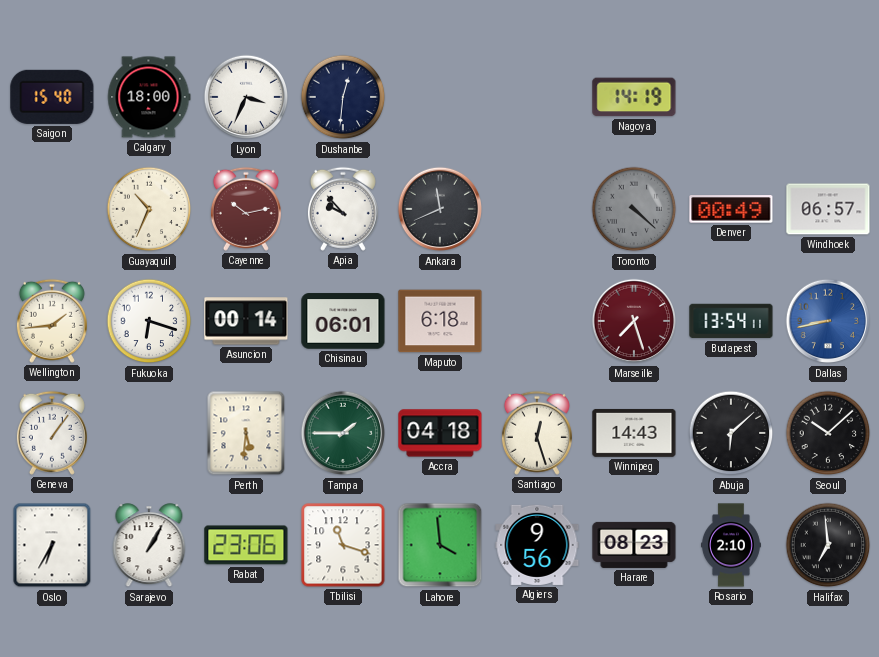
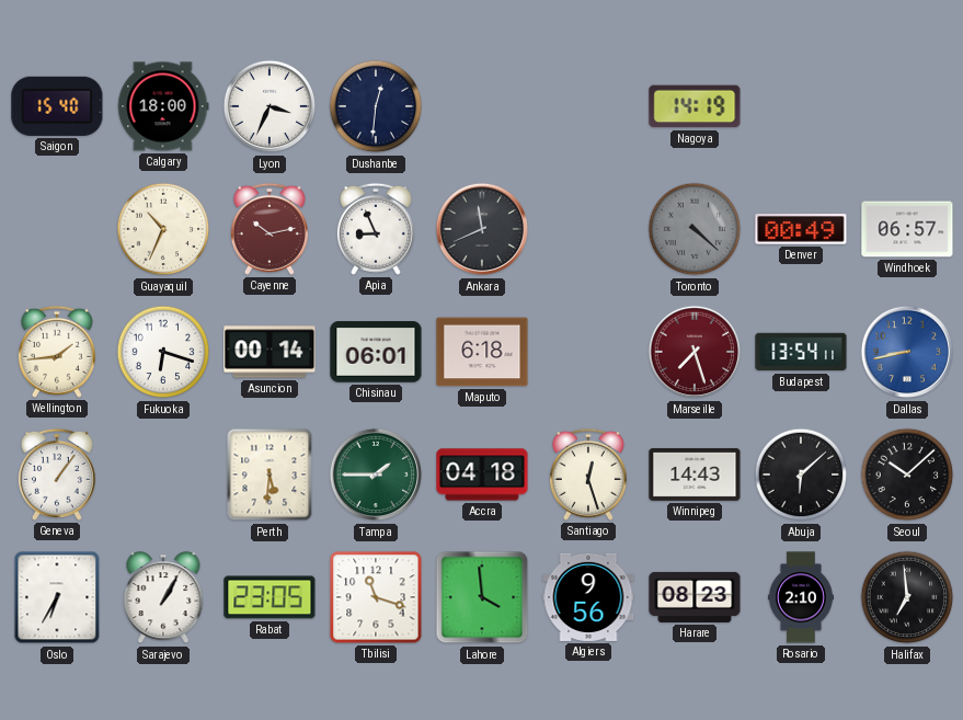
Apia: 9:53 -> 8:56
Rabat: 23:06 -> 23:05
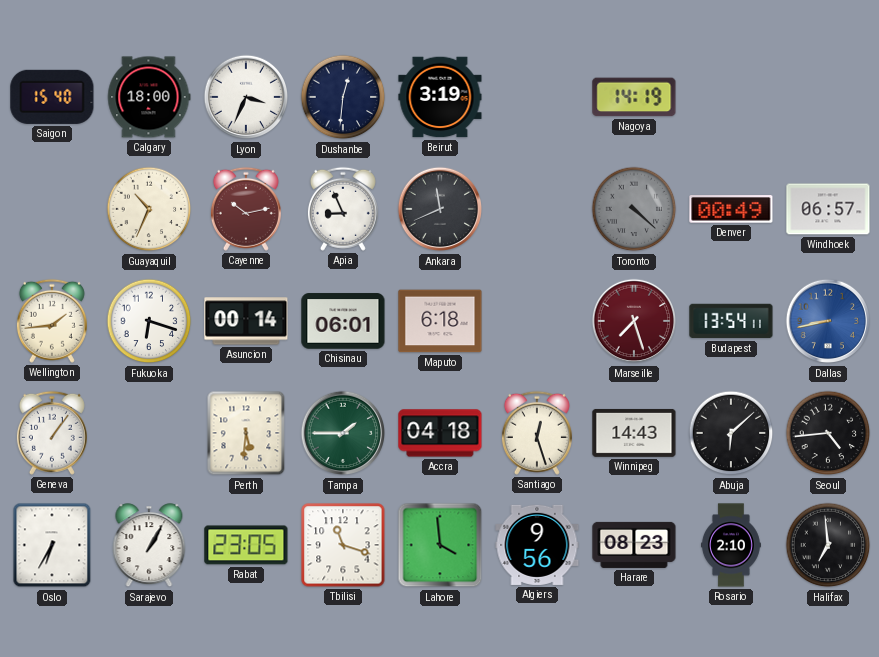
Beirut: none -> 3:19
Seoul: 10:08 -> 4:44
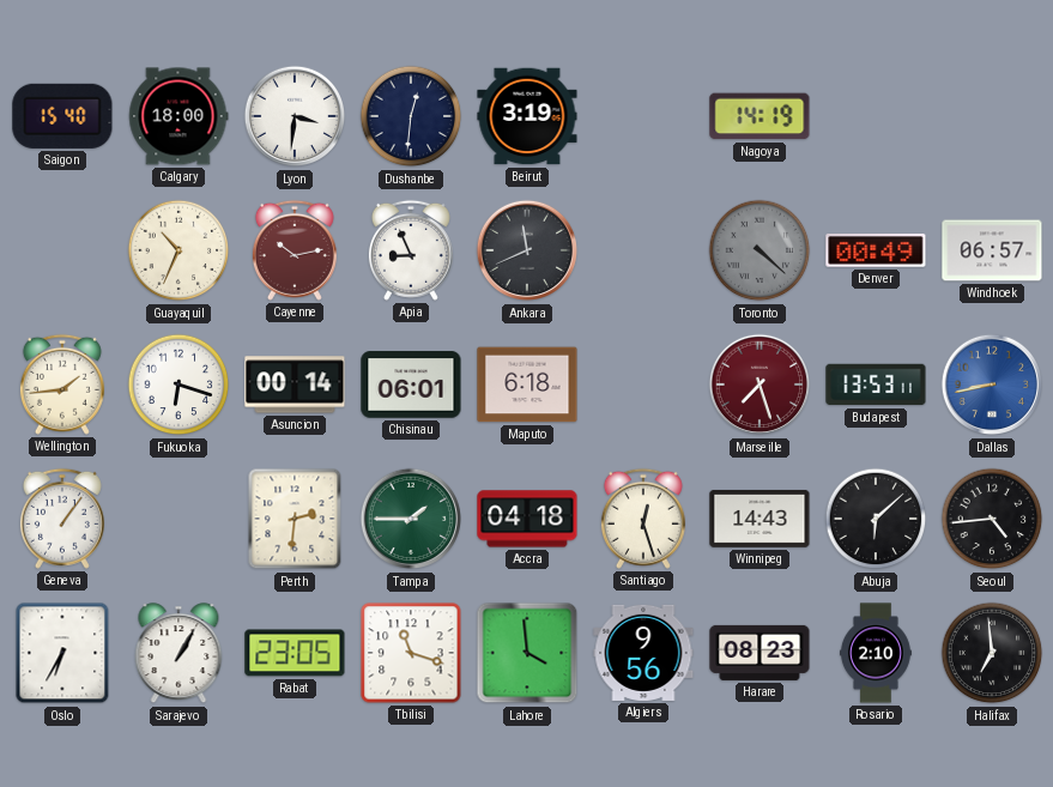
Lyon: 3:34 -> 3:31
Budapest: 13:54 -> 13:53
Perth: 5:31 -> 2:31
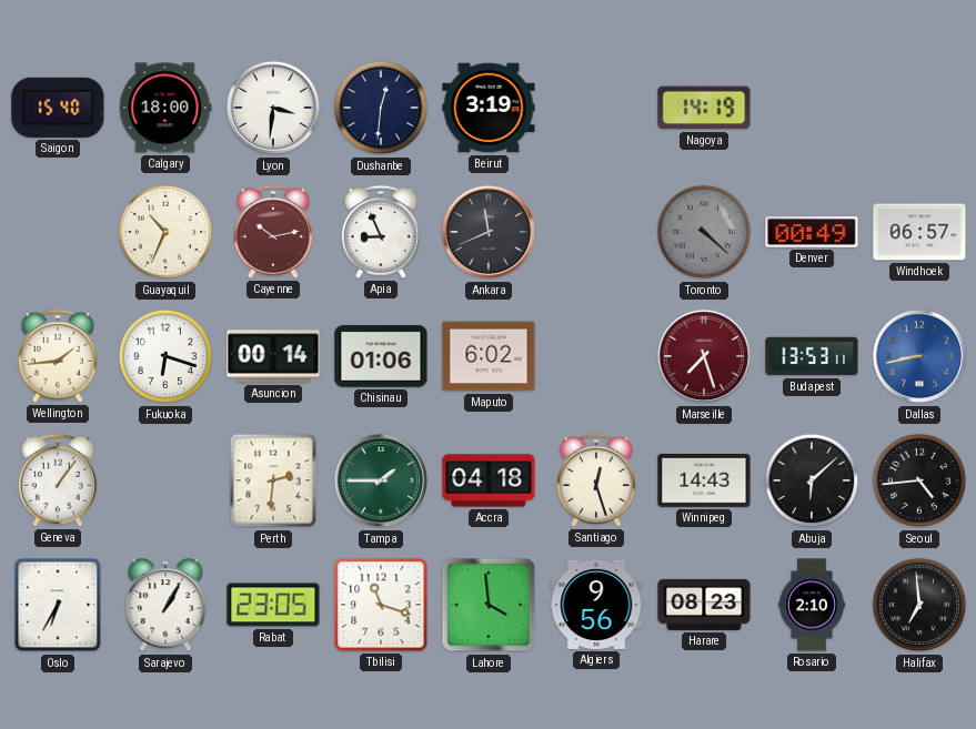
Chisinau: 06:01 -> 01:06
Maputo: 6:18 -> 6:02
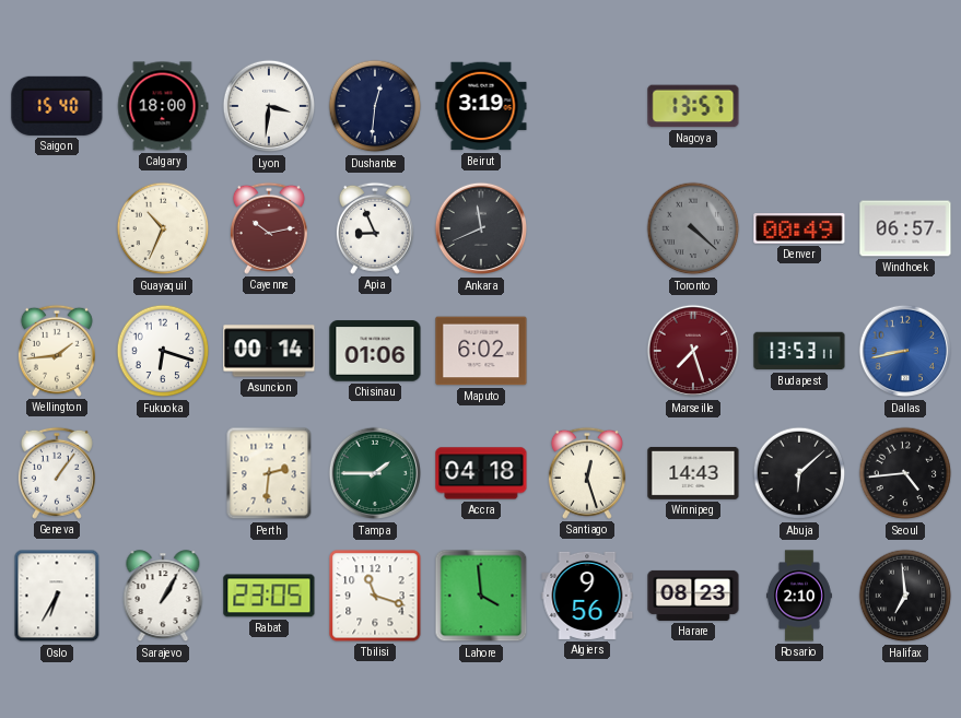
Nagoya: 14:19 -> 13:57
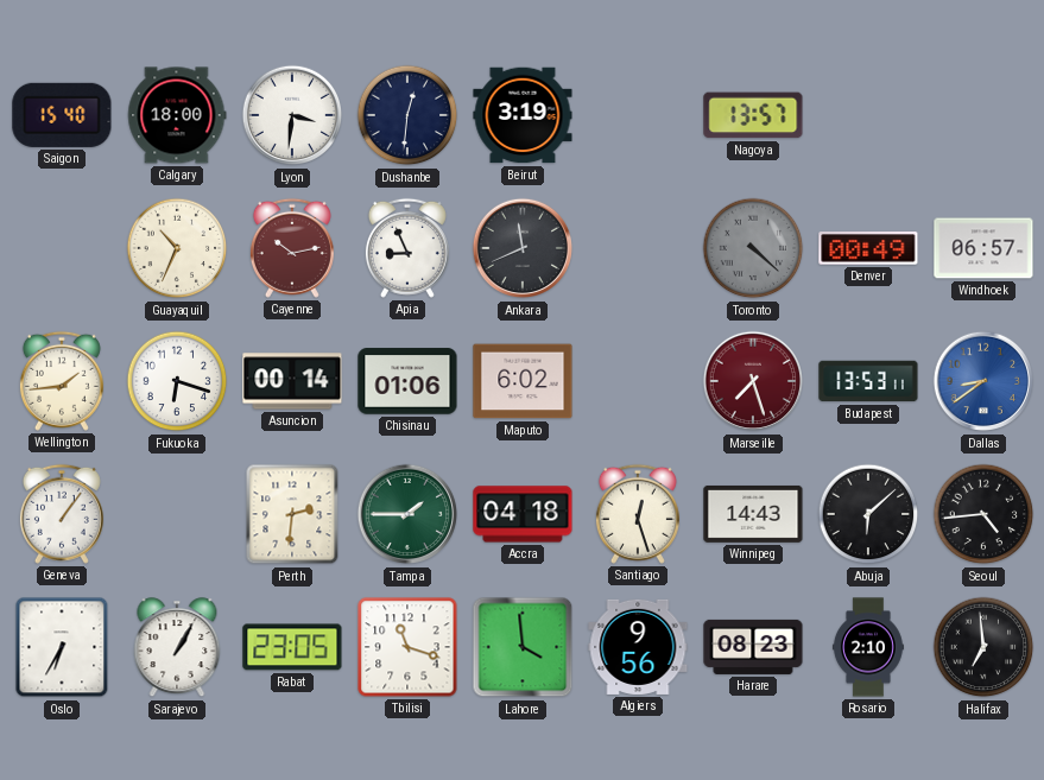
Dallas: 8:43 -> 8:39
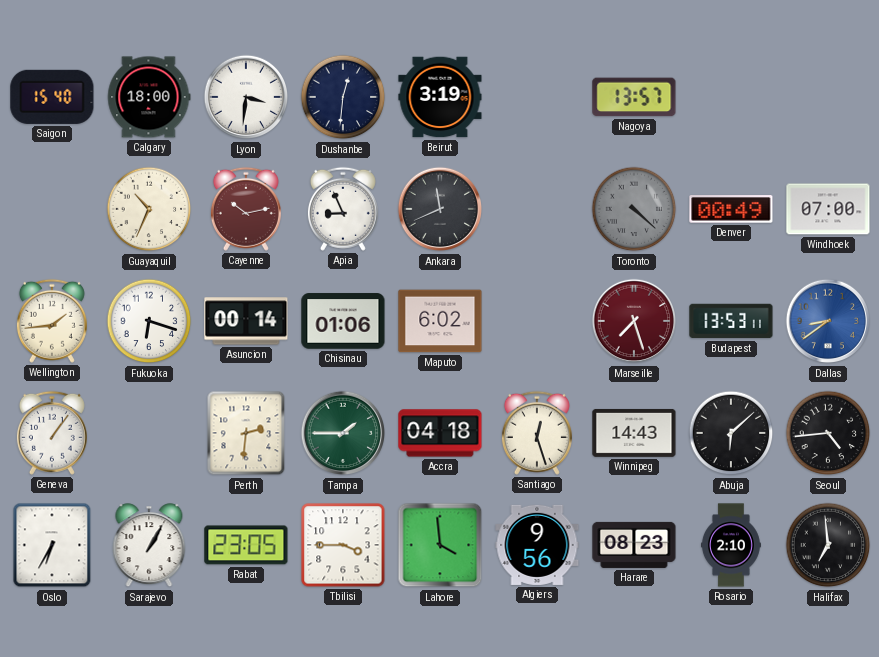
Windhoek: 06:57 -> 07:00
Tbilisi: 11:18 -> 3:45
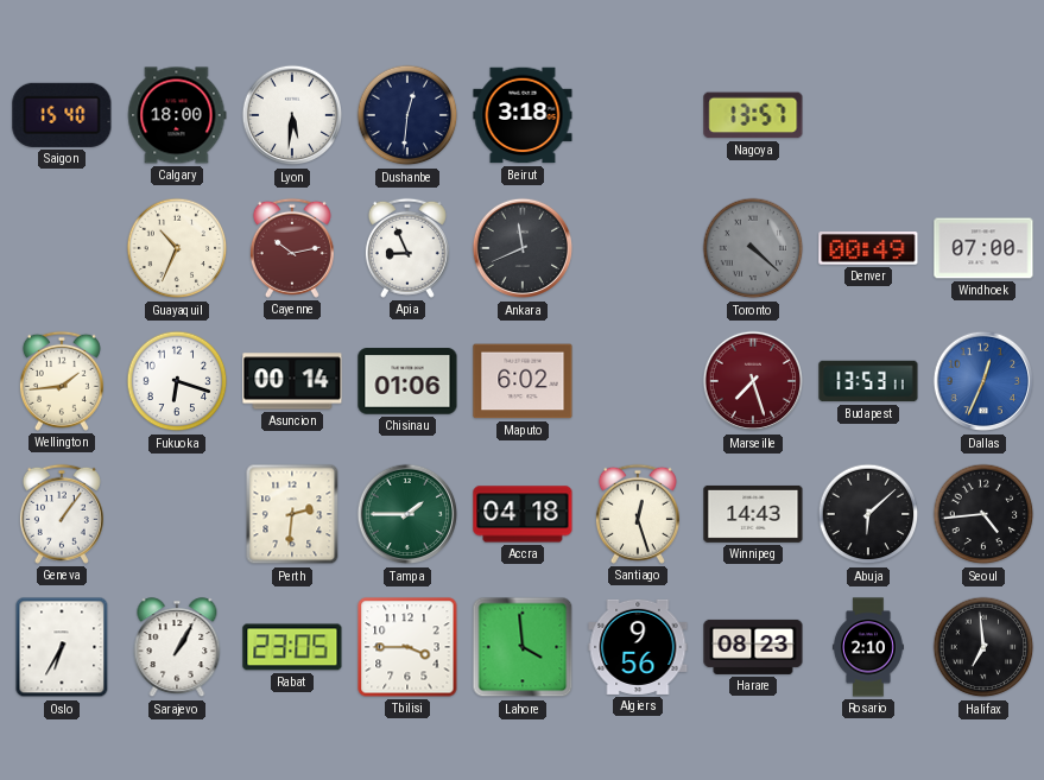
Lyon: 3:31 -> 5:31
Beirut: 3:19 -> 3:18
Dallas: 8:39 -> 12:34
